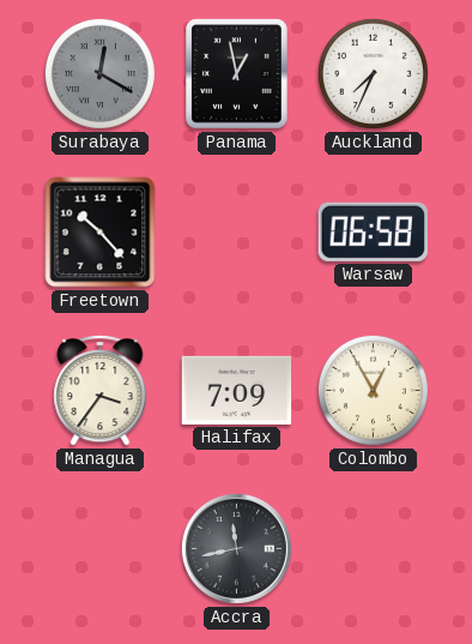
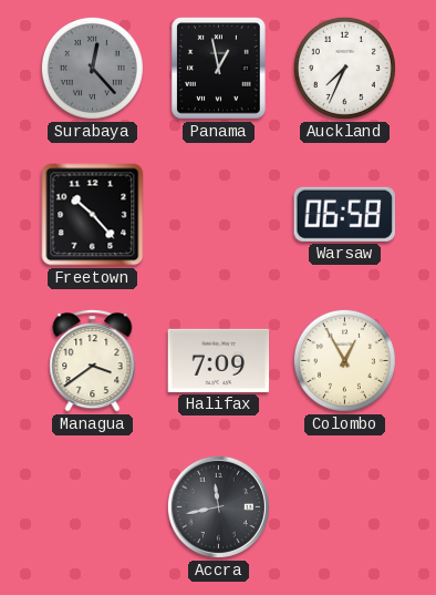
Surabaya: 12:20 -> 12:23
Managua: 3:36 -> 3:39
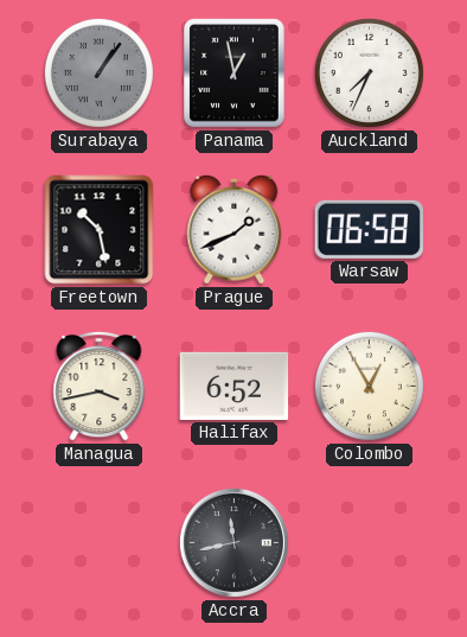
Surabaya: 12:23 -> 1:06
Freetown: 10:23 -> 10:28
Prague: none -> 1:41
Managua: 3:39 -> 3:43
Halifax: 7:09 -> 6:52
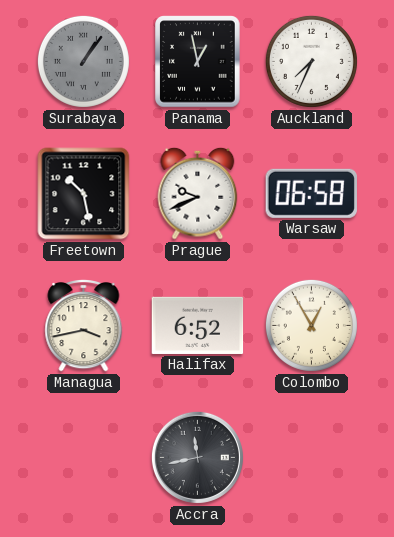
Prague: 1:41 -> 9:41
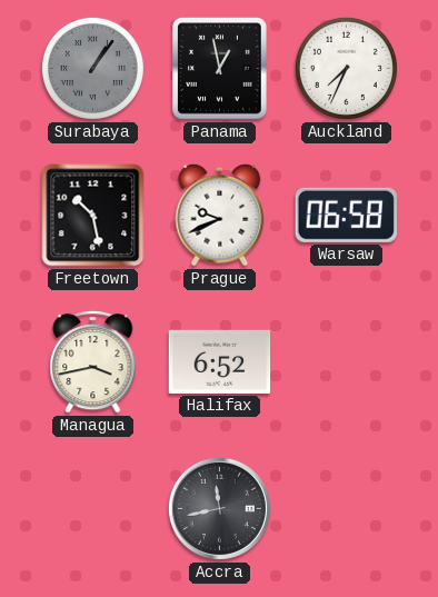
Colombo: 12:55 -> none
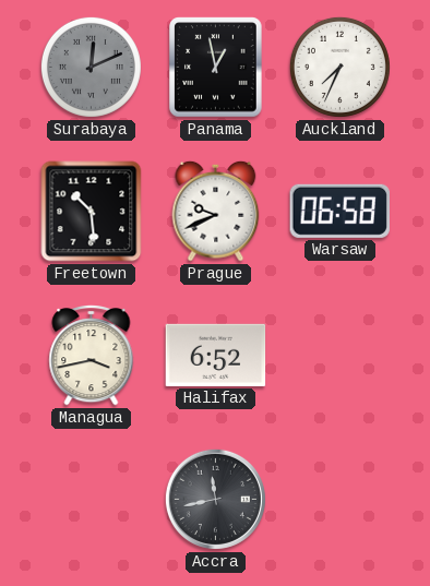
Surabaya: 1:06 -> 12:11
Freetown: 10:28 -> 10:29
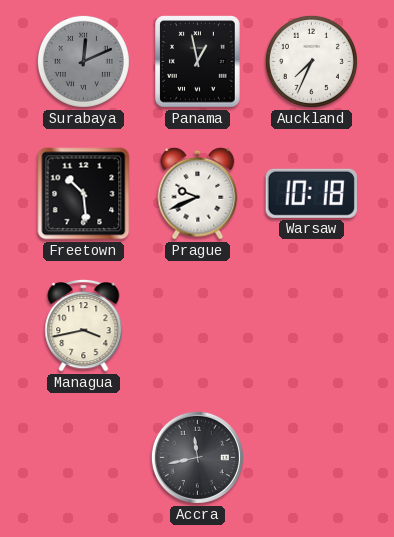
Warsaw: 06:58 -> 10:18
Halifax: 6:52 -> none
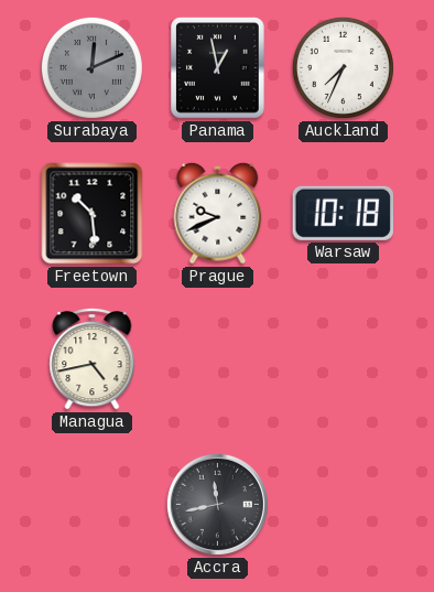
Managua: 3:43 -> 4:43
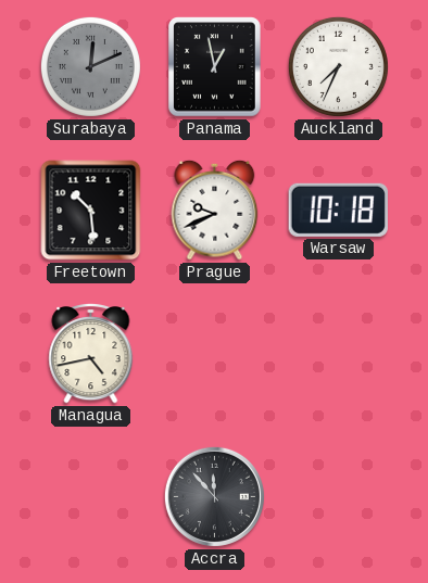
Accra: 11:43 -> 11:53
